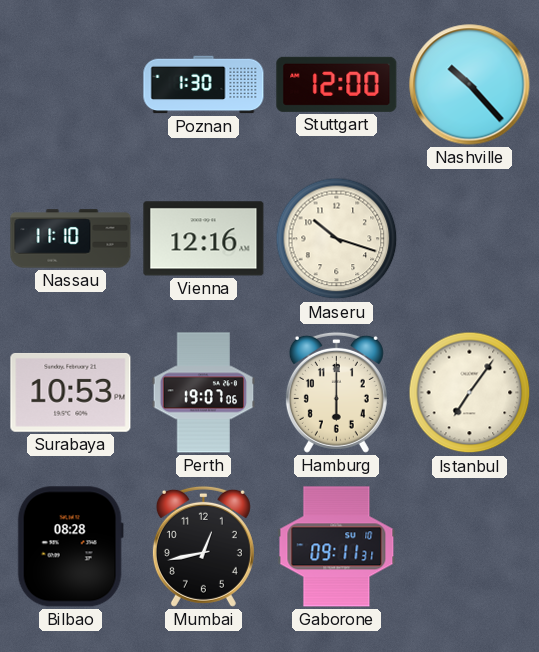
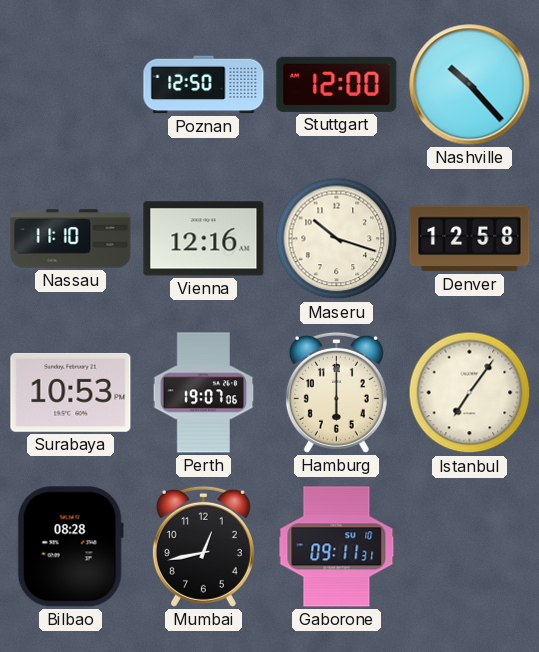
Poznan: 1:30 -> 12:50
Denver: none -> 12:58
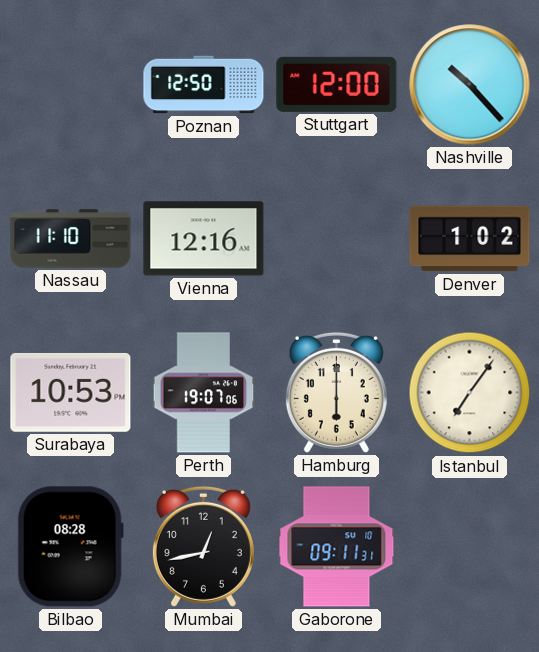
Maseru: 10:18 -> none
Denver: 12:58 -> 1:02
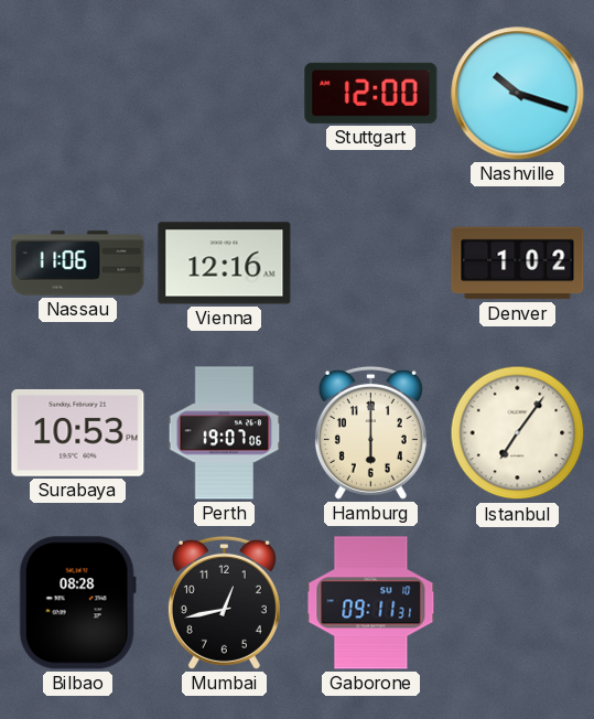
Poznan: 12:50 -> none
Nashville: 10:23 -> 10:18
Nassau: 11:10 -> 11:06
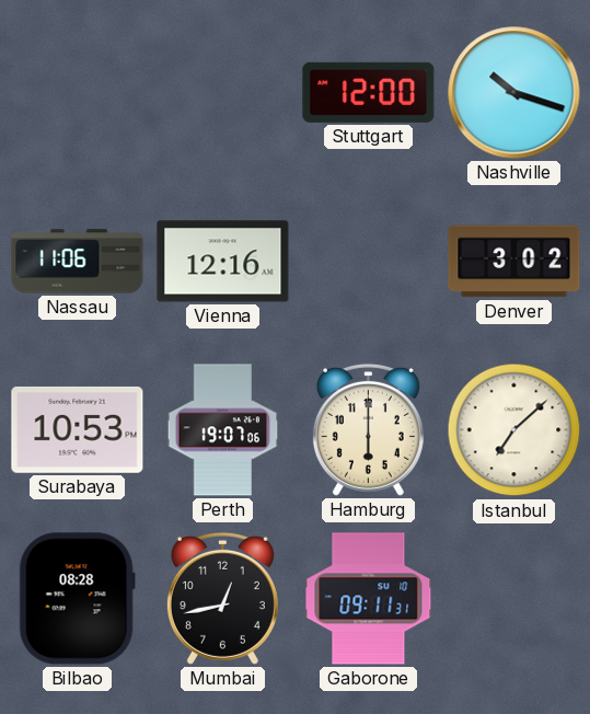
Denver: 1:02 -> 3:02
Istanbul: 7:06 -> 7:08
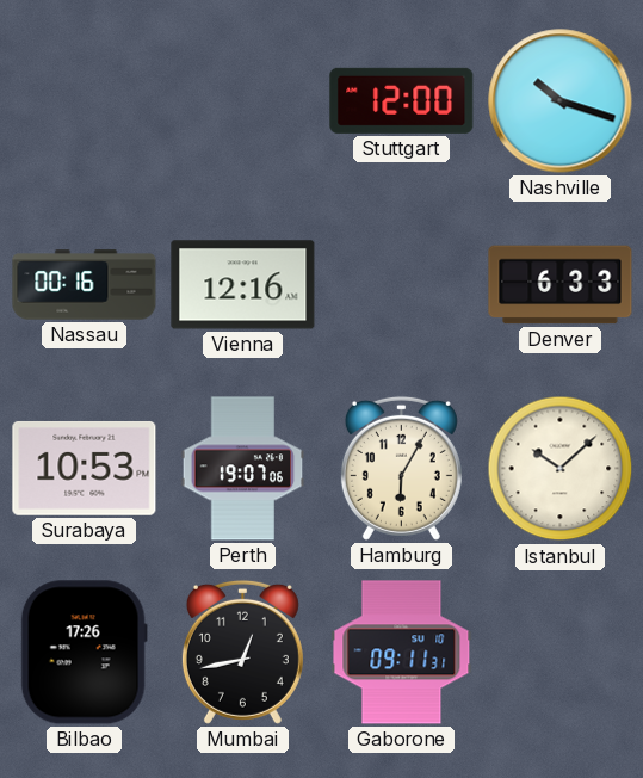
Nassau: 11:06 -> 00:16
Denver: 3:02 -> 6:33
Hamburg: 6:00 -> 6:05
Istanbul: 7:08 -> 10:08
Bilbao: 08:28 -> 17:26
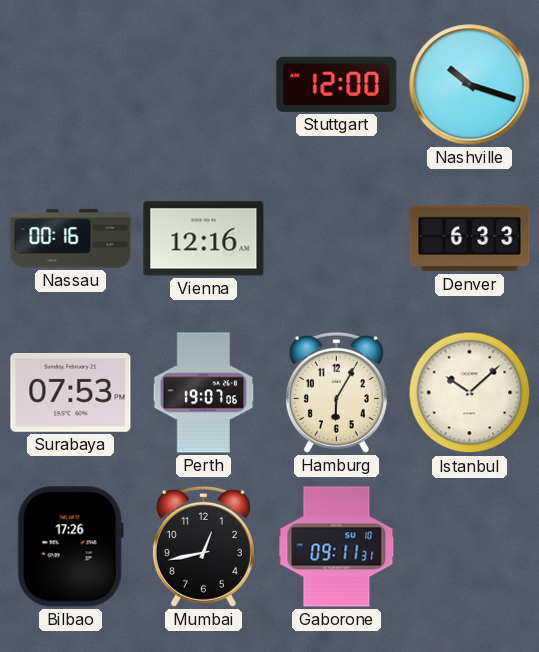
Surabaya: 10:53 -> 07:53
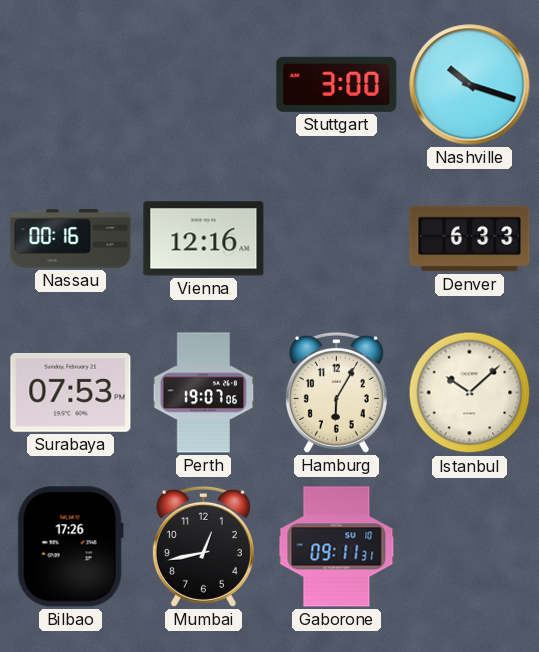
Stuttgart: 12:00 -> 3:00
